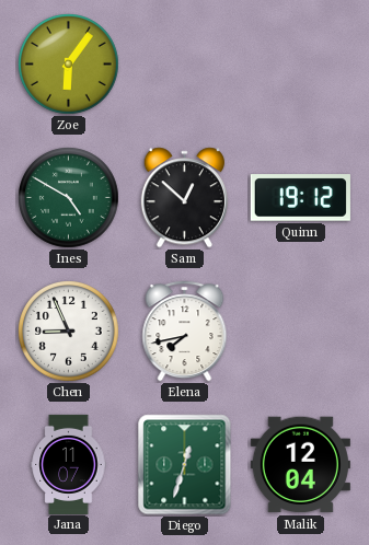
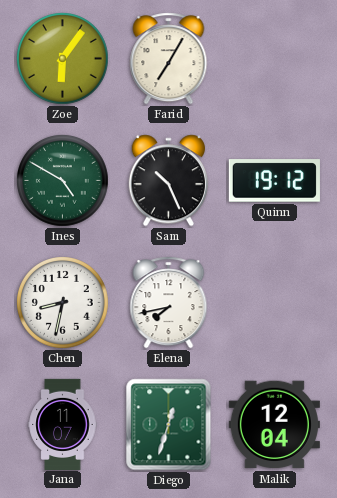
Farid: none -> 7:05
Sam: 12:52 -> 10:26
Chen: 8:56 -> 8:32
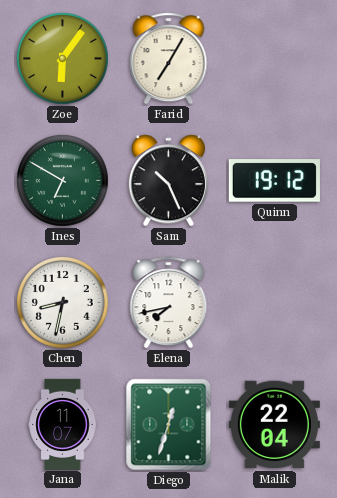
Ines: 4:50 -> 6:50
Malik: 12:04 -> 22:04
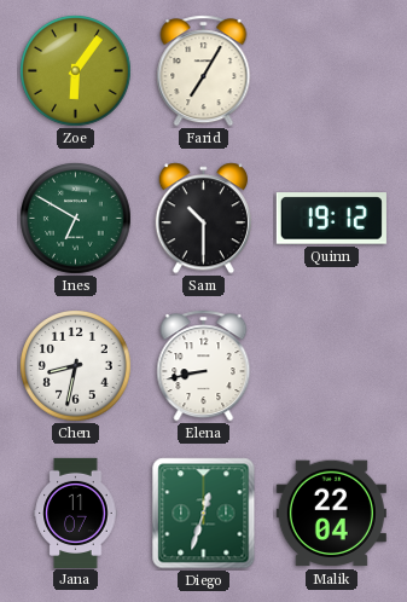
Sam: 10:26 -> 10:30
Elena: 7:43 -> 8:43
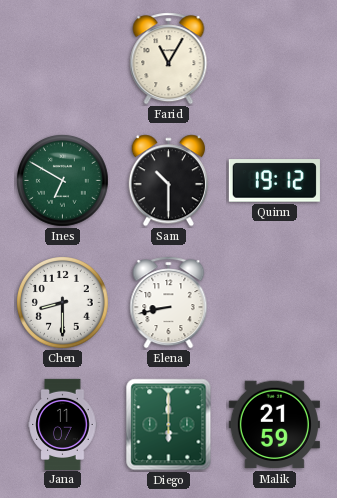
Zoe: 6:06 -> none
Farid: 7:05 -> 11:05
Chen: 8:32 -> 8:30
Diego: 12:33 -> 6:00
Malik: 22:04 -> 21:59
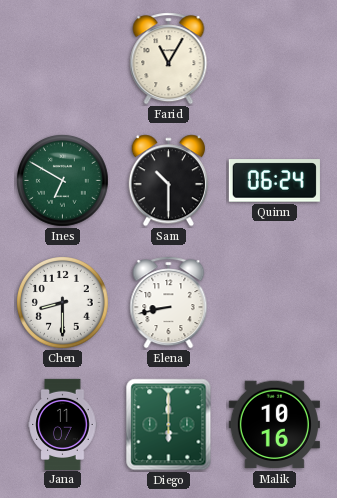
Quinn: 19:12 -> 06:24
Malik: 21:59 -> 10:16
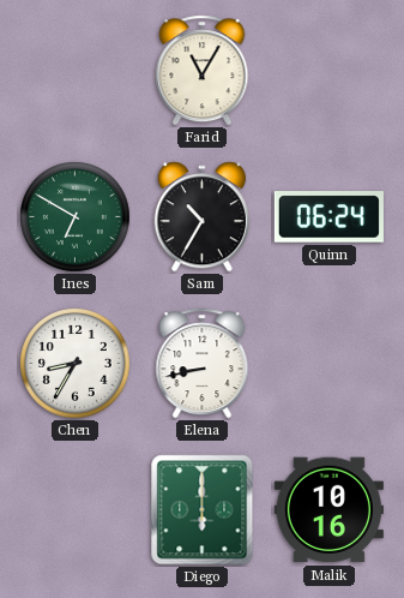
Sam: 10:30 -> 10:35
Chen: 8:30 -> 8:35
Jana: 11:07 -> none
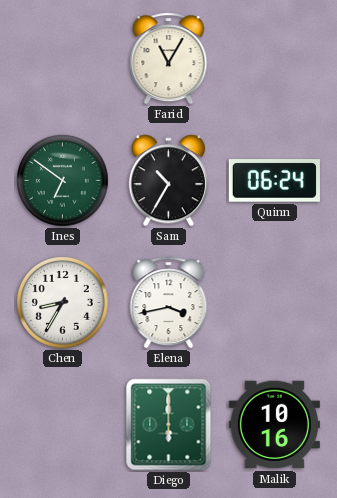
Ines: 6:50 -> 6:51
Elena: 8:43 -> 3:43
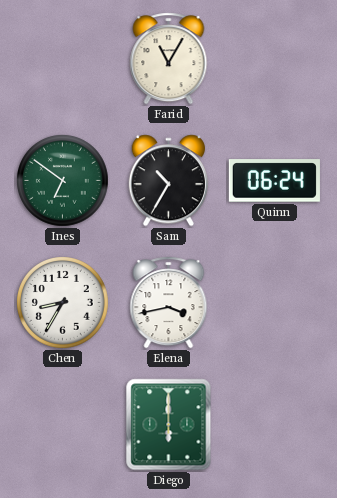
Malik: 10:16 -> none
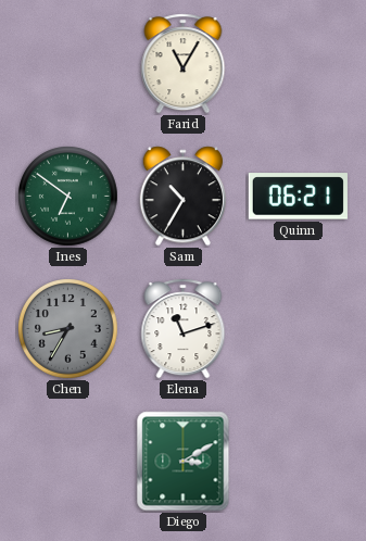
Quinn: 06:24 -> 06:21
Chen dial: white -> grey
Elena: 3:43 -> 11:12
Diego: 6:00 -> 3:10
